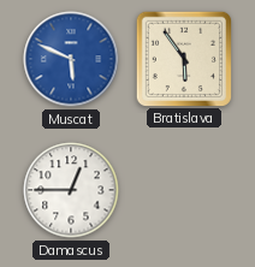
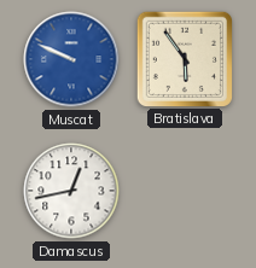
Muscat: 5:49 -> 9:49
Damascus: 12:45 -> 12:43
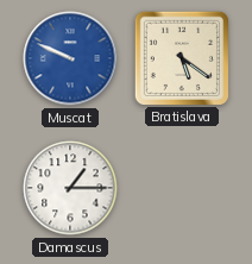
Bratislava: 5:54 -> 5:21
Damascus: 12:43 -> 1:15
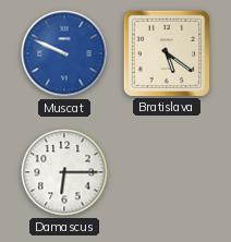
Damascus: 1:15 -> 6:15
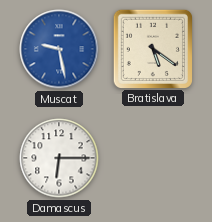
Muscat: 9:49 -> 9:28
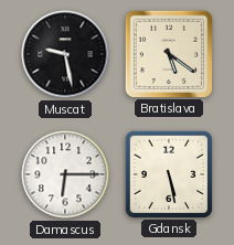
Muscat dial: blue -> black
Gdansk: none -> 5:28
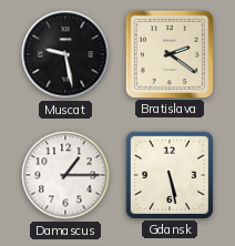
Bratislava: 5:21 -> 2:21
Damascus: 6:15 -> 1:15
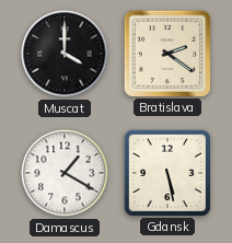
Muscat: 9:28 -> 4:00
Damascus: 1:15 -> 1:20
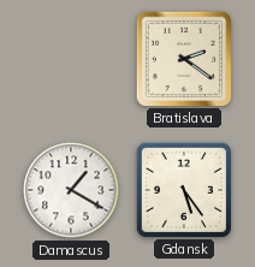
Muscat: 4:00 -> none
Gdansk: 5:28 -> 5:24
